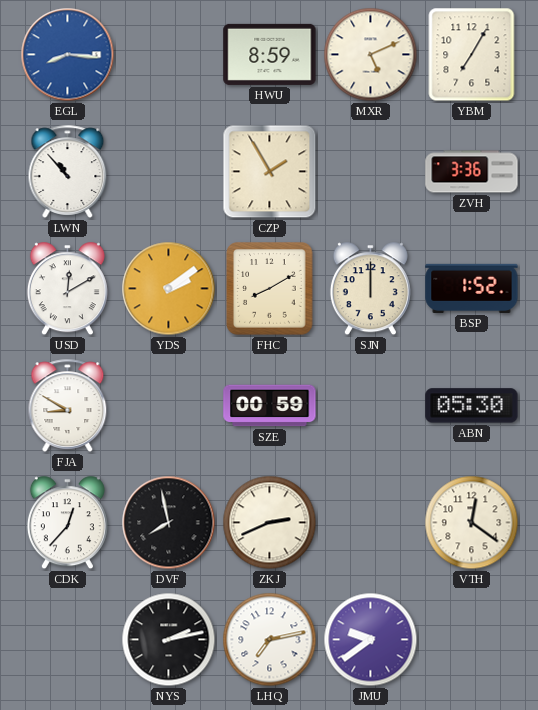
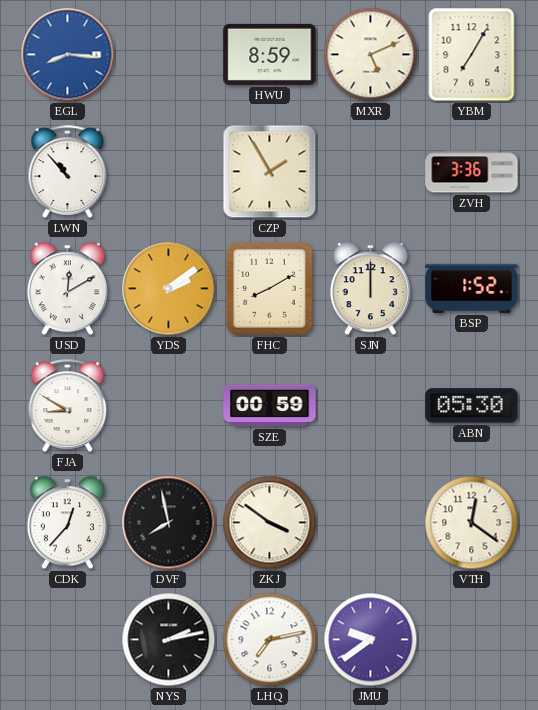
ZKJ: 2:41 -> 3:51
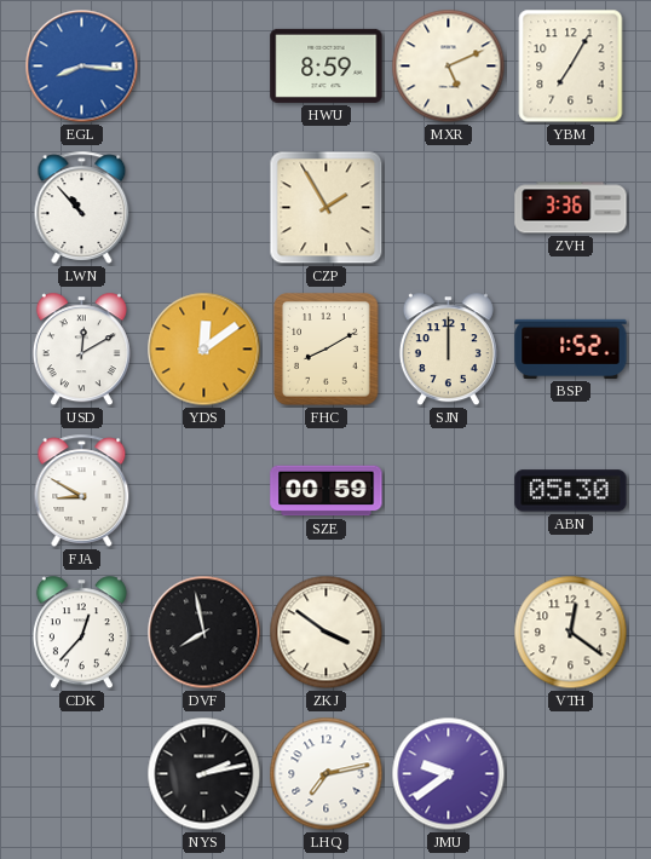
YDS: 2:09 -> 12:09
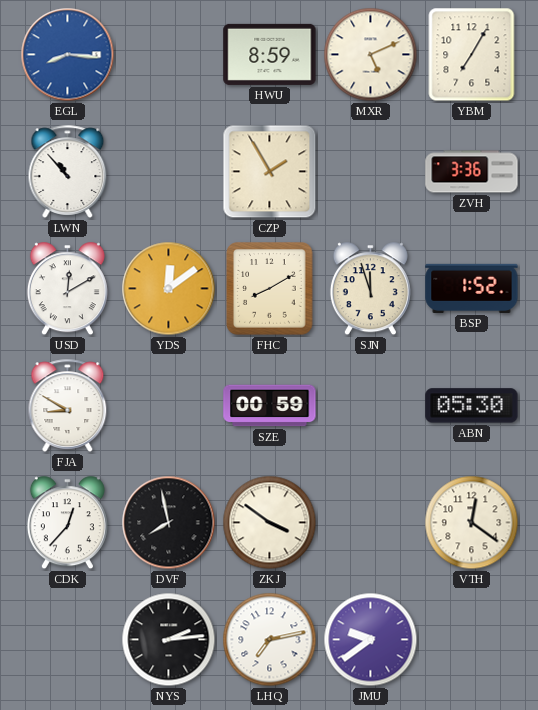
SJN: 12:00 -> 11:57
NYS: 2:13 -> 2:14
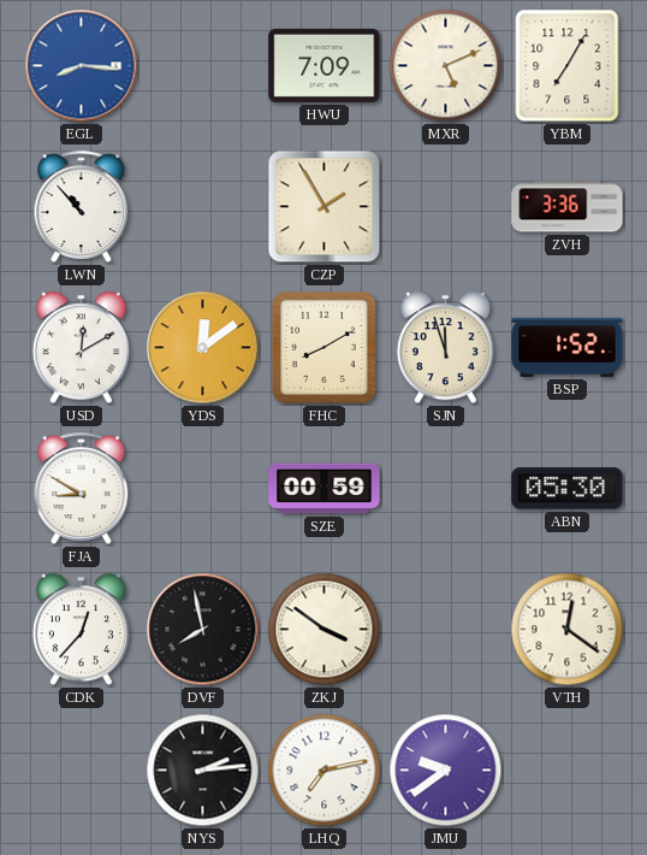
HWU: 8:59 -> 7:09
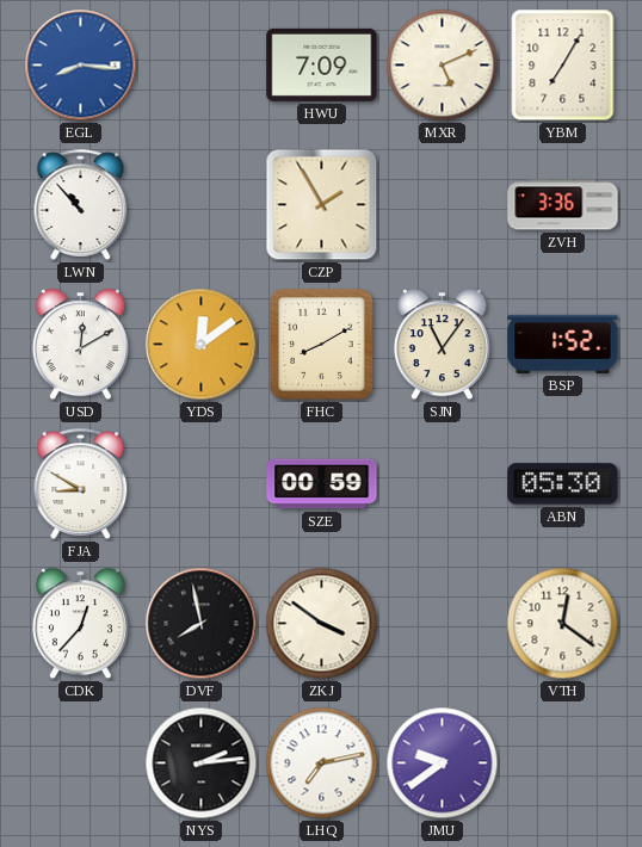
SJN: 11:57 -> 11:06
